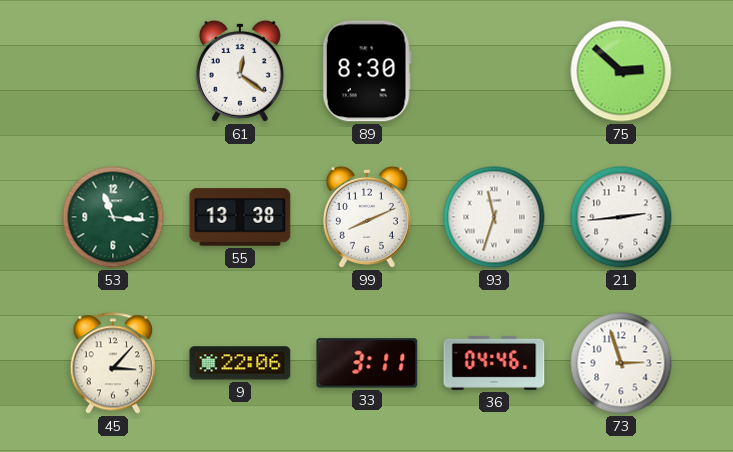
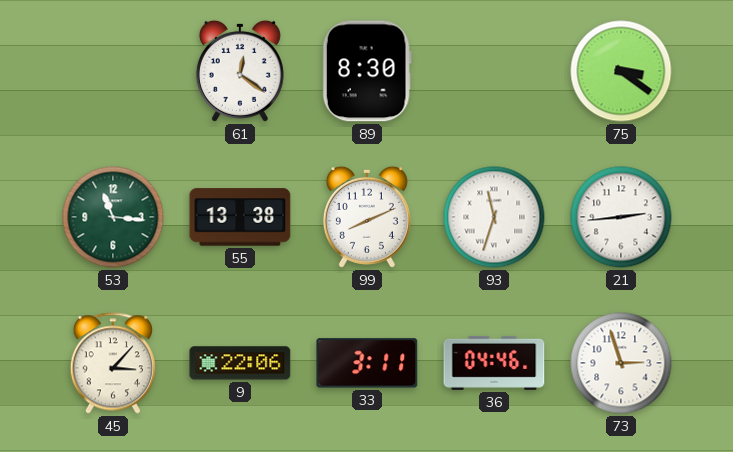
75: 2:52 -> 3:21
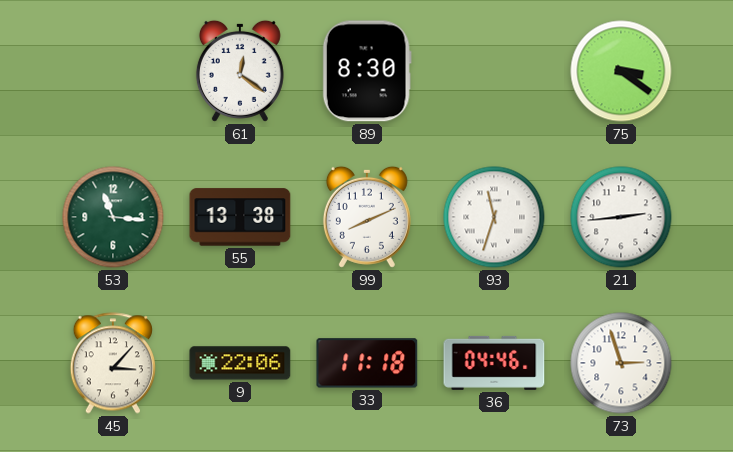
33: 3:11 -> 11:18
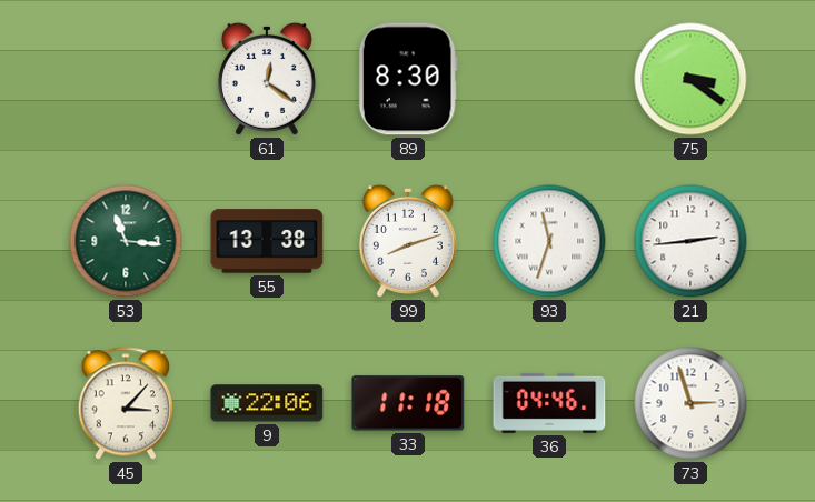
99: 8:11 -> 8:12
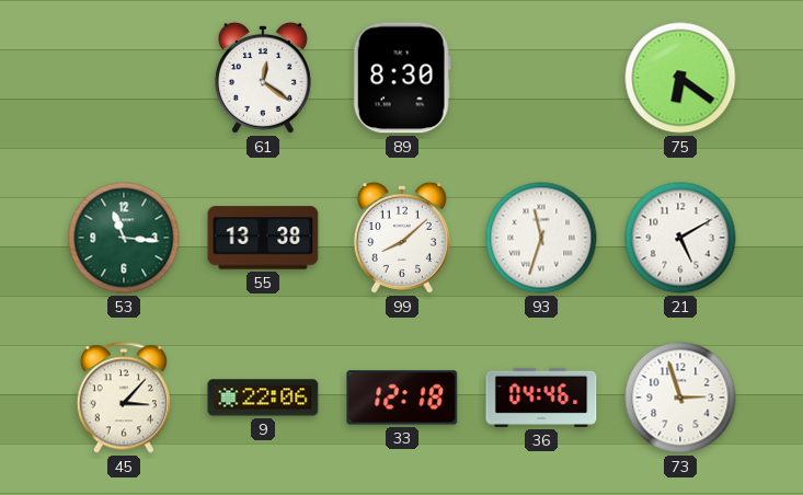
75: 3:21 -> 6:21
99: 8:12 -> 8:08
21: 2:44 -> 5:10
33: 11:18 -> 12:18
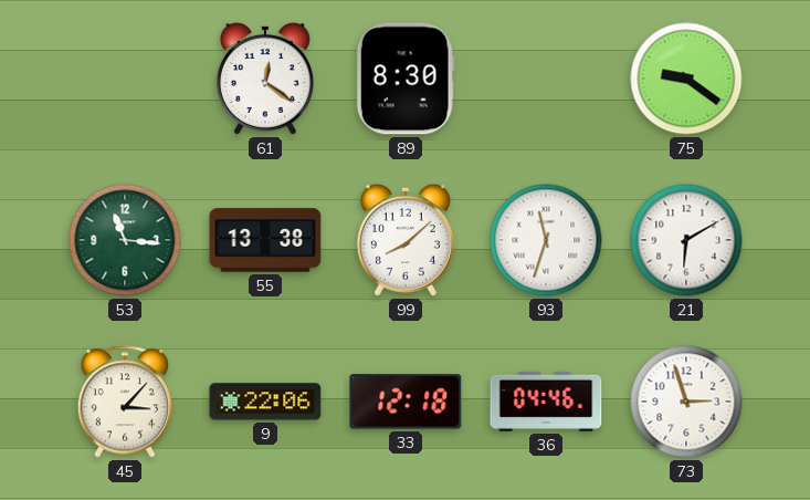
75: 6:21 -> 9:21
21: 5:10 -> 6:10
